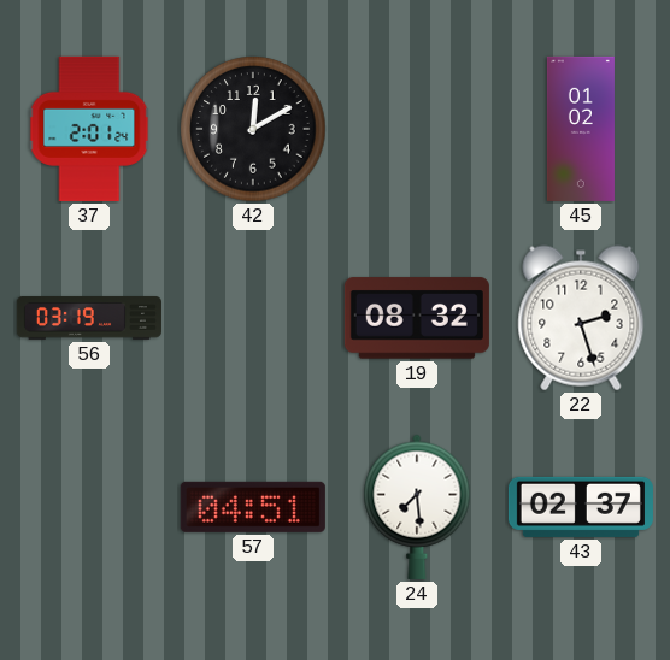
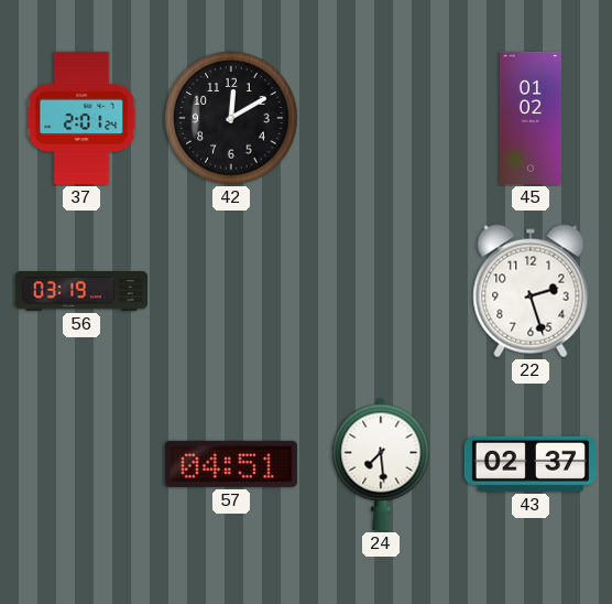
19: 08:32 -> none
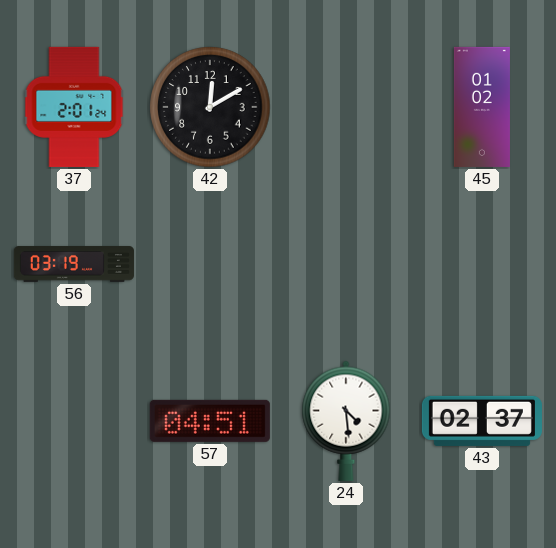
22: 2:27 -> none
24: 7:29 -> 4:29
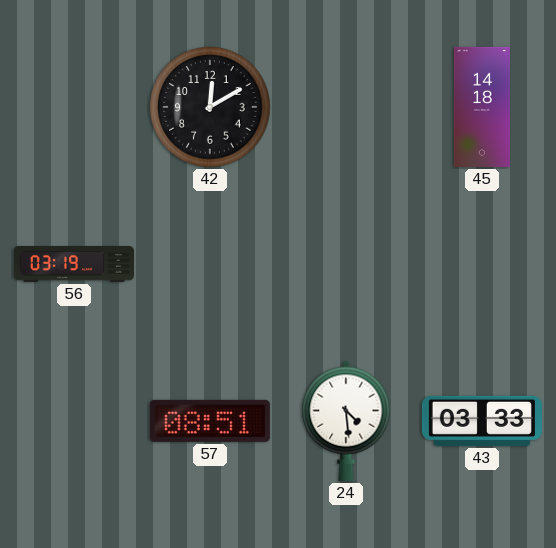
37: 2:01 -> none
45: 01:02 -> 14:18
57: 04:51 -> 08:51
43: 02:37 -> 03:33
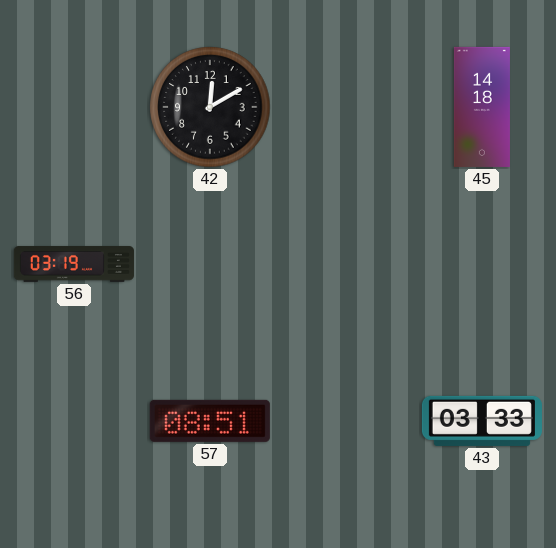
24: 4:29 -> none
